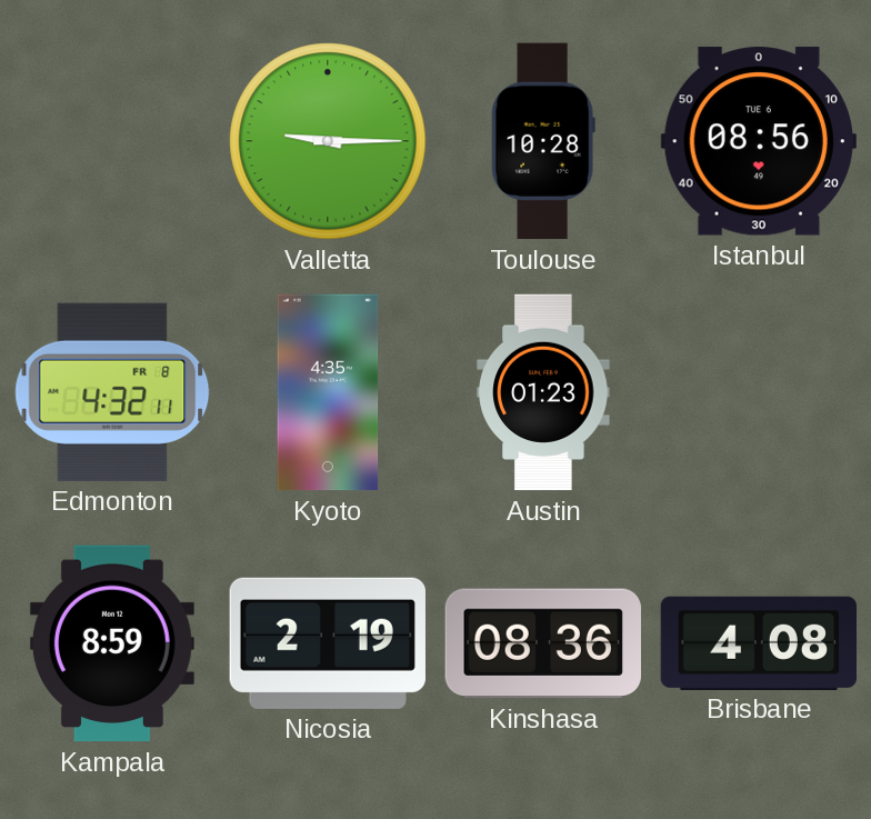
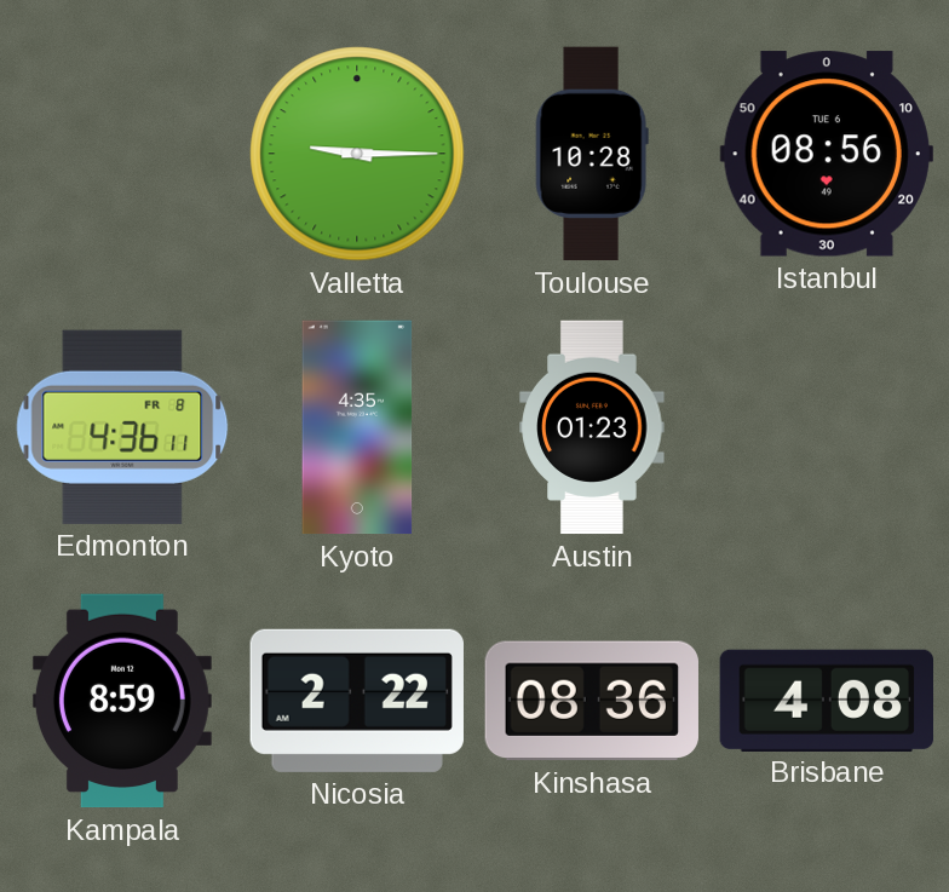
Edmonton: 4:32 -> 4:36
Nicosia: 2:19 -> 2:22
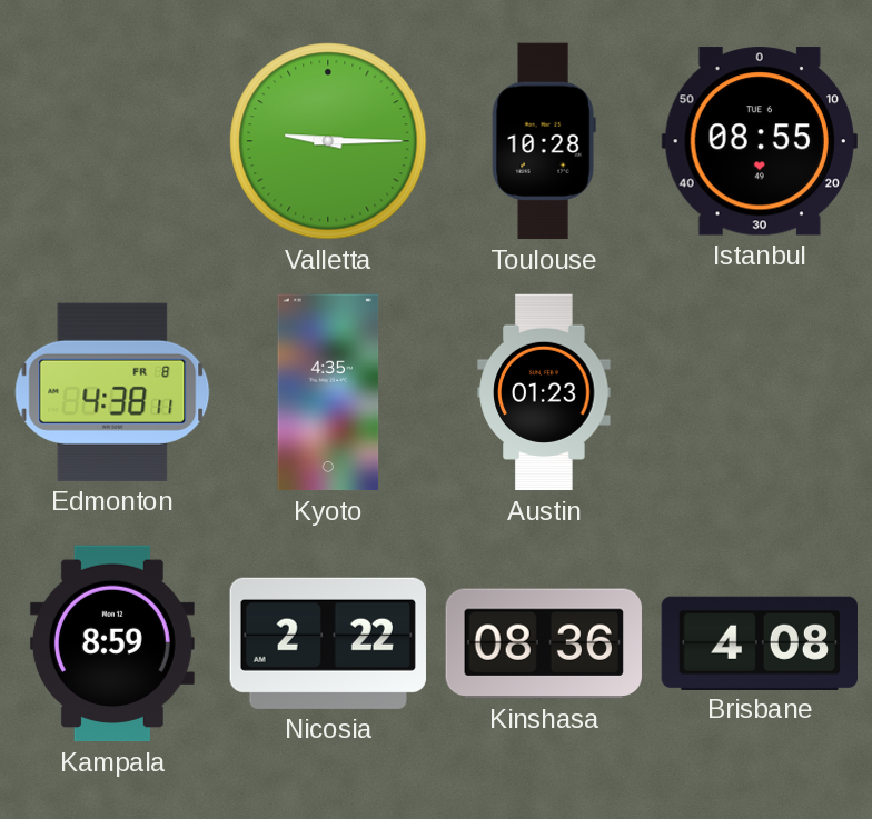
Istanbul: 08:56 -> 08:55
Edmonton: 4:36 -> 4:38
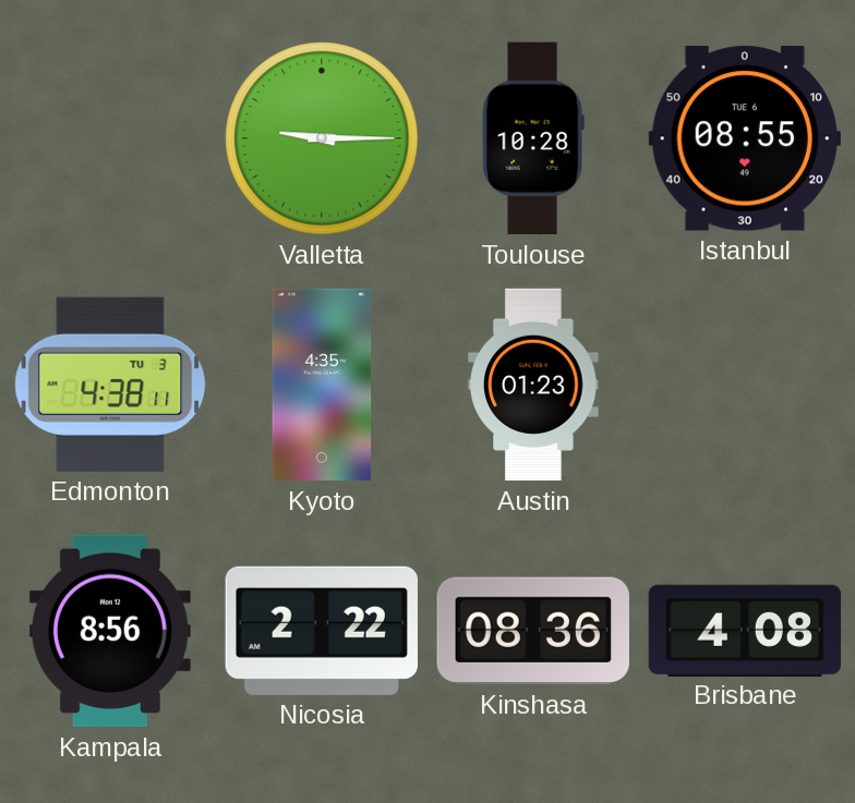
Edmonton date: FR 8 -> TU 3
Kampala: 8:59 -> 8:56
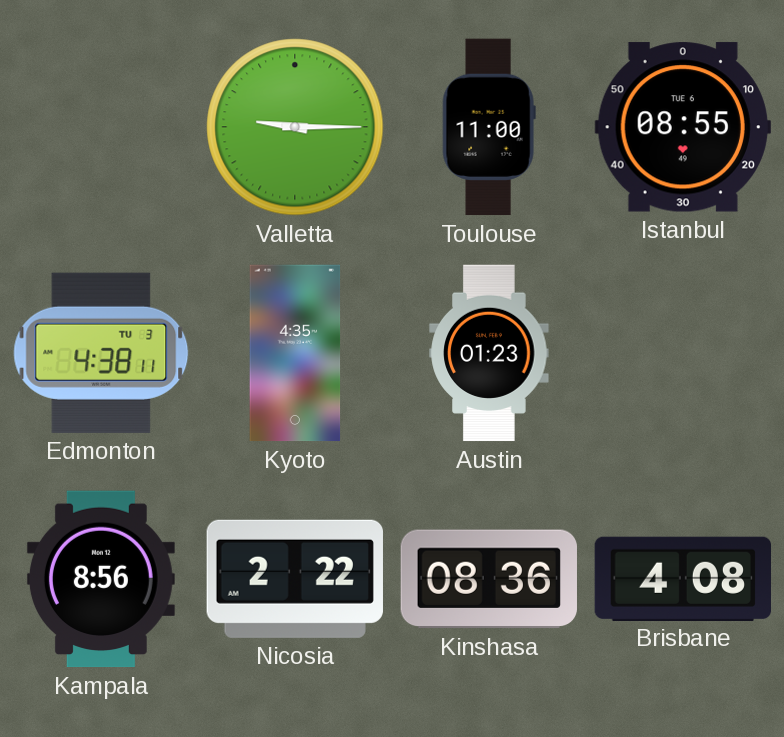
Toulouse: 10:28 -> 11:00
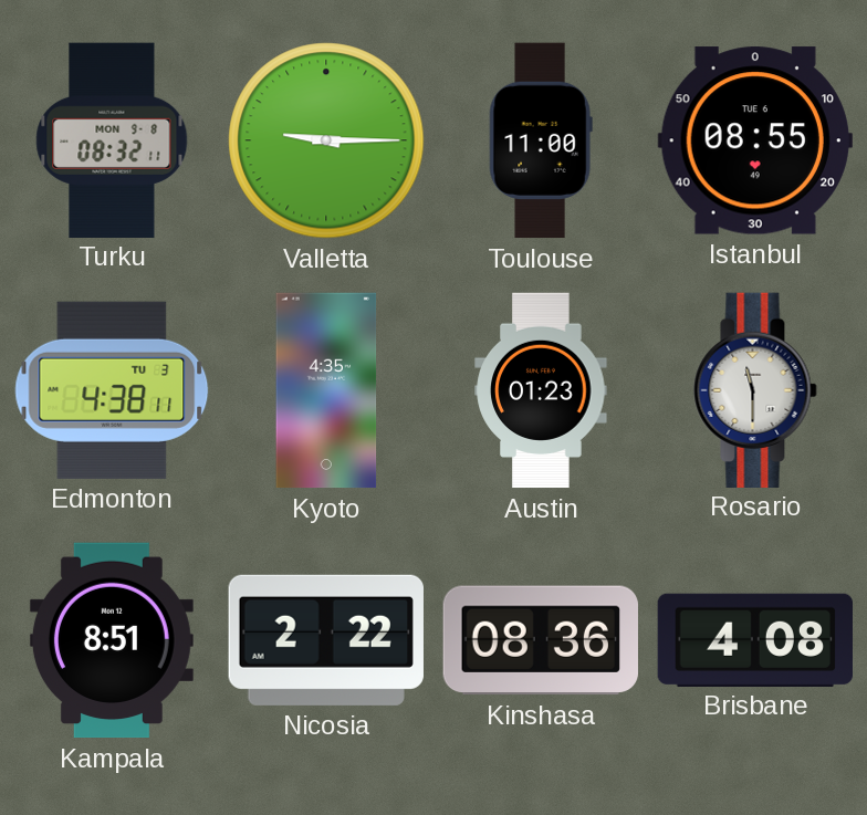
Turku: none -> 08:32
Rosario: none -> 11:30
Kampala: 8:56 -> 8:51
